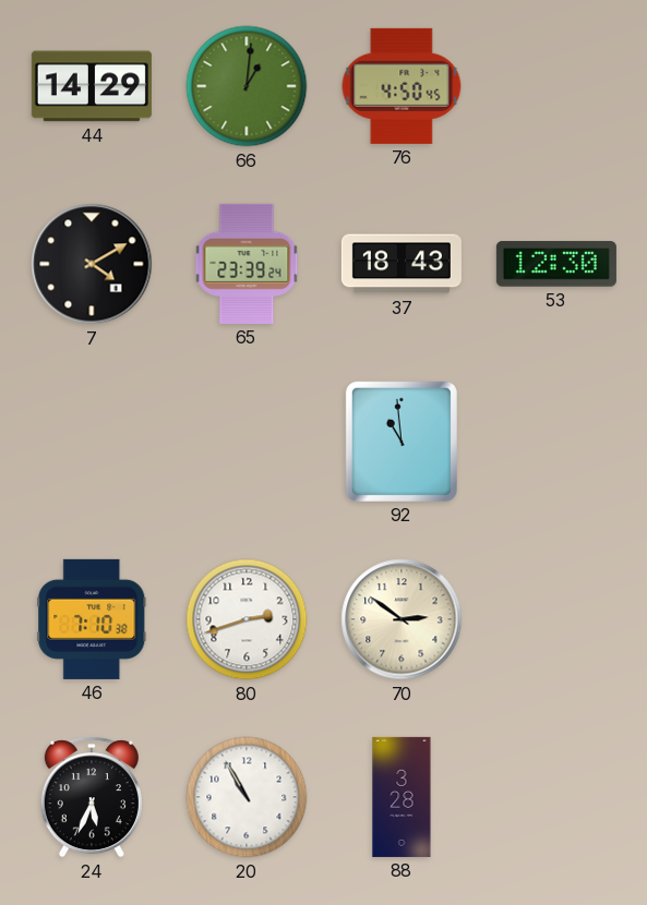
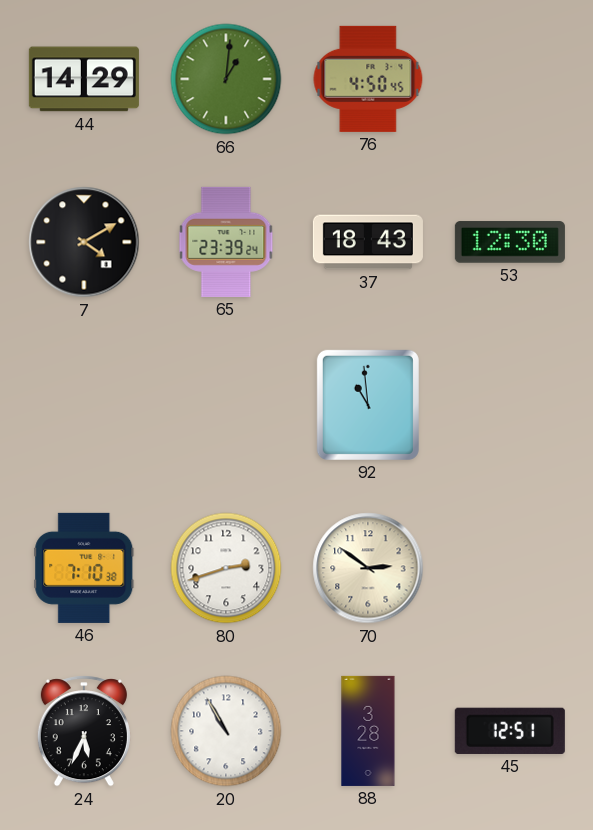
45: none -> 12:51
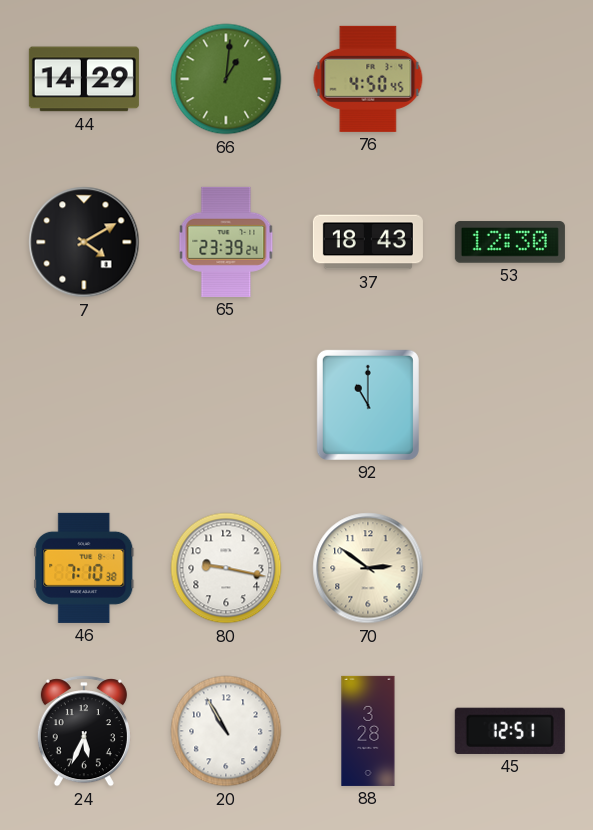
92: 10:59 -> 11:00
80: 2:42 -> 9:17
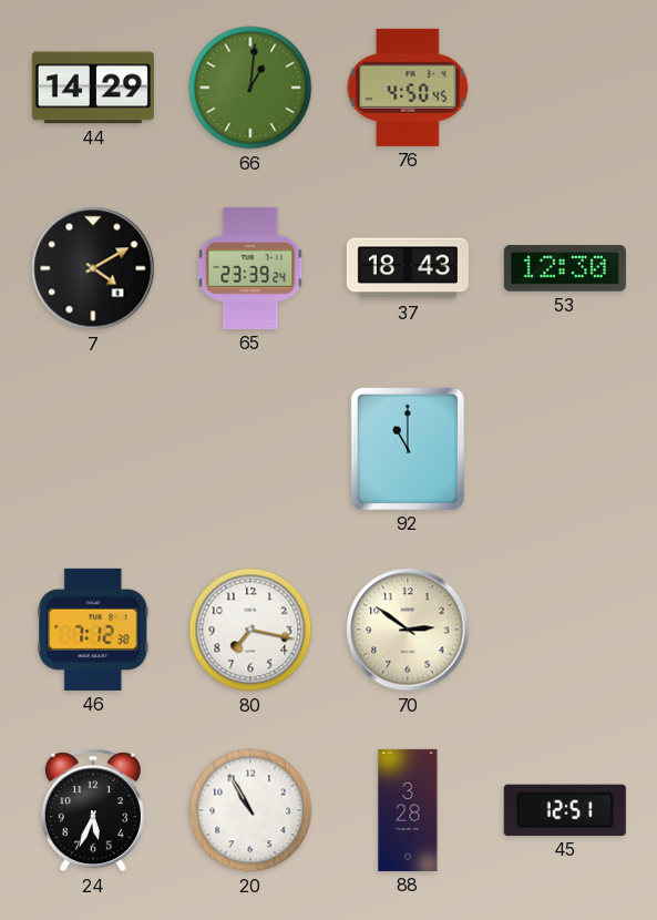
46: 7:10 -> 7:12
80: 9:17 -> 7:17
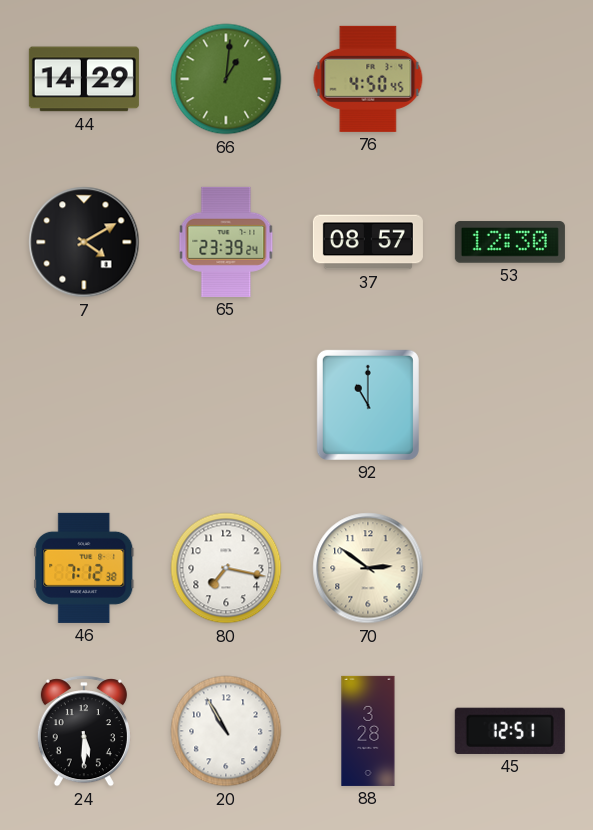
37: 18:43 -> 08:57
24: 5:34 -> 5:30
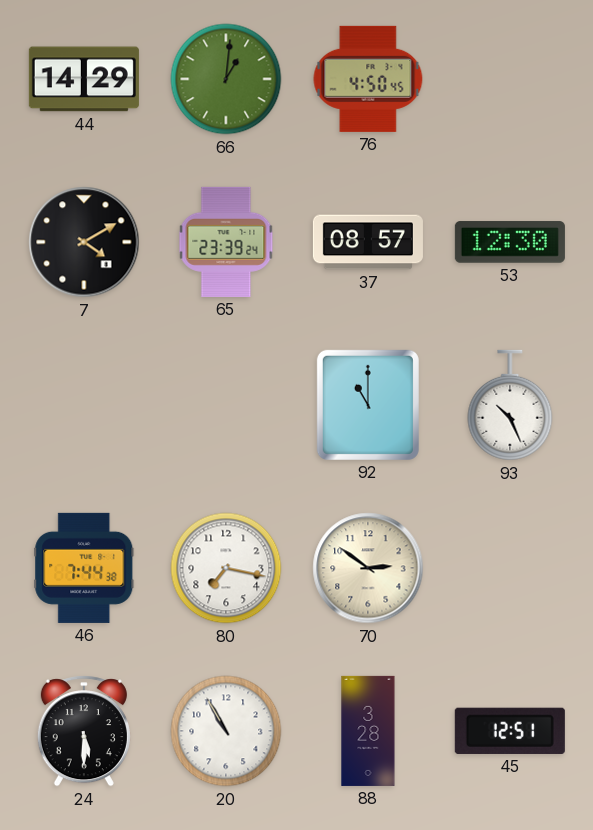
93: none -> 10:26
46: 7:12 -> 7:44
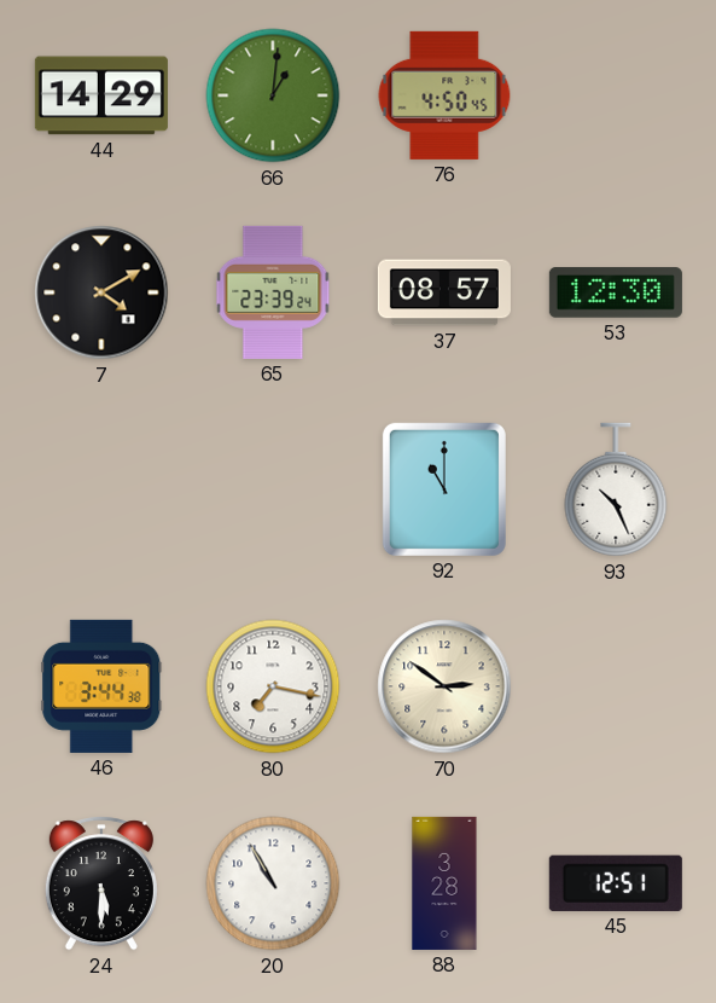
46: 7:44 -> 3:44
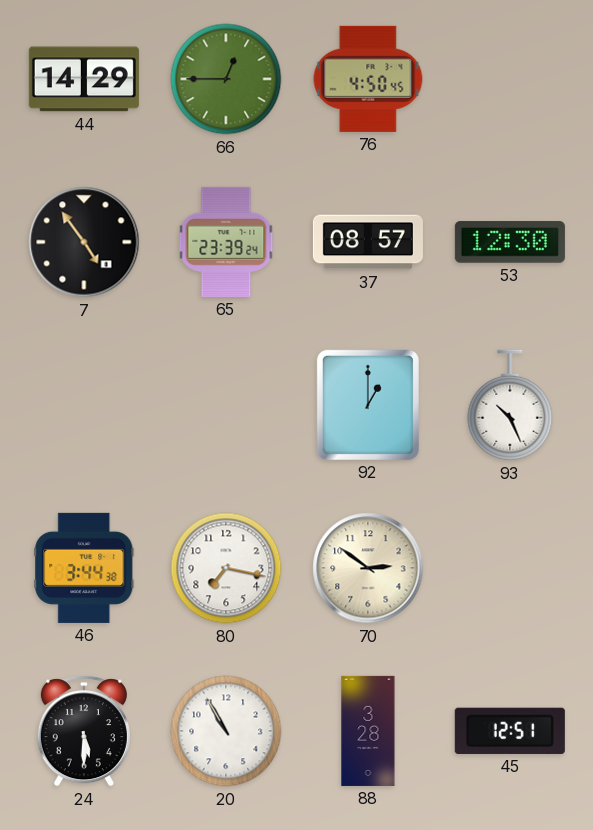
66: 1:01 -> 12:45
7: 4:10 -> 4:54
92: 11:00 -> 1:00
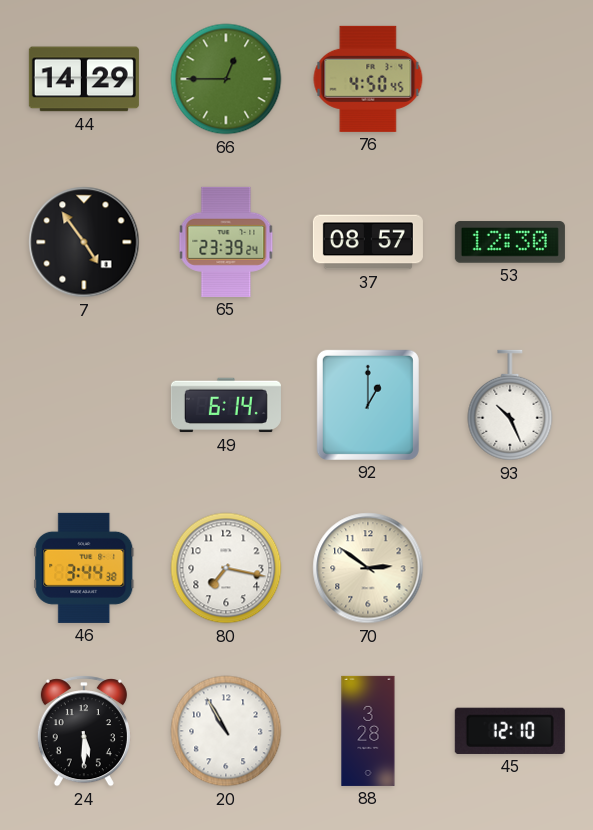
49: none -> 6:14
45: 12:51 -> 12:10
